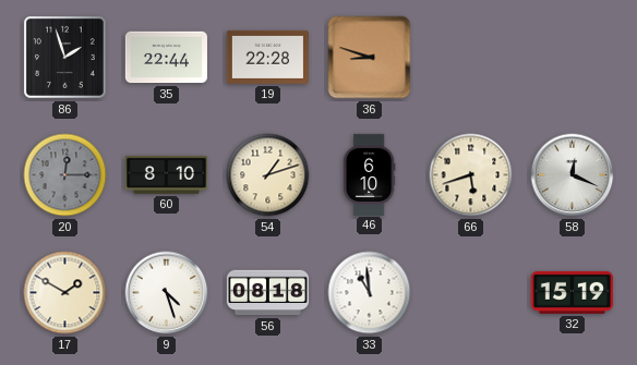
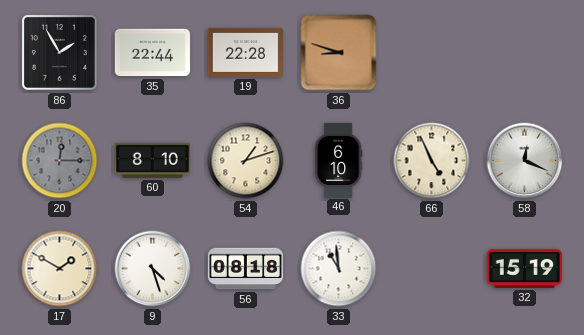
86: 1:57 -> 1:55
66: 5:42 -> 4:56
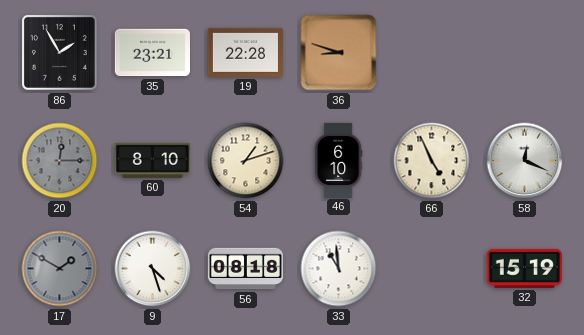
35: 22:44 -> 23:21
17 dial: cream -> grey
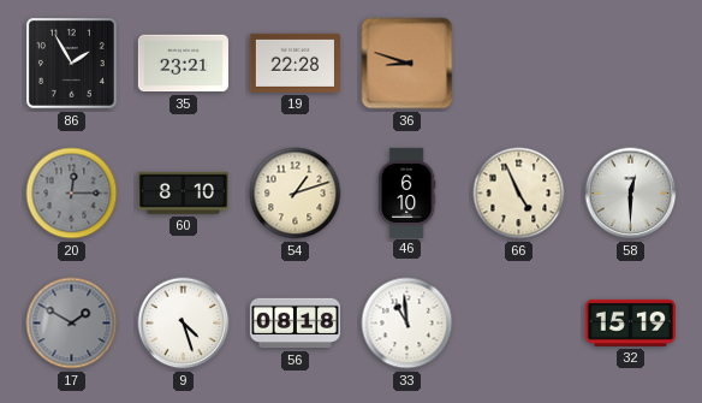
58: 12:19 -> 12:30
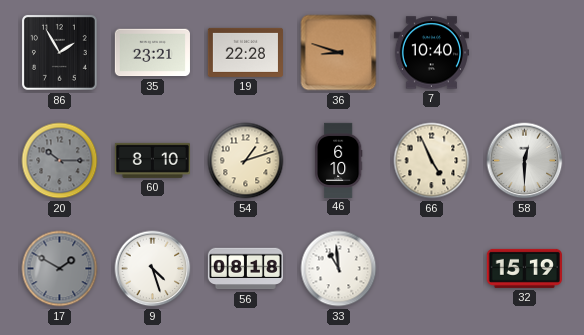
7: none -> 10:40
20: 12:15 -> 10:15
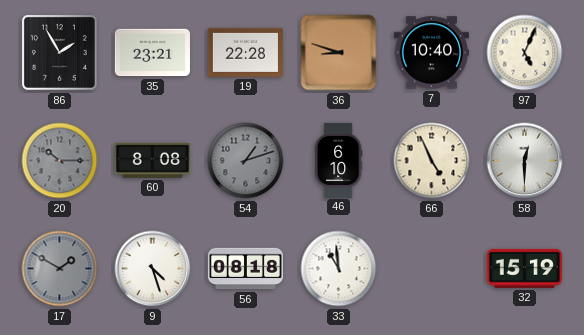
97: none -> 5:04
60: 8:10 -> 8:08
54 dial: cream -> grey
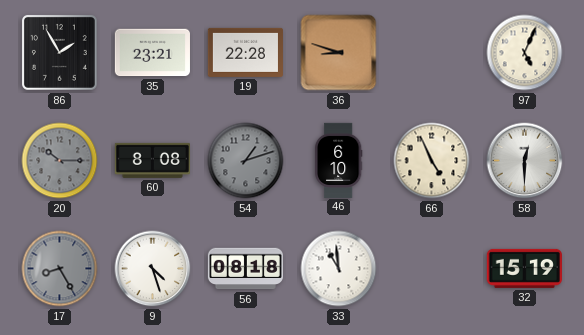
7: 10:40 -> none
17: 1:50 -> 8:25
